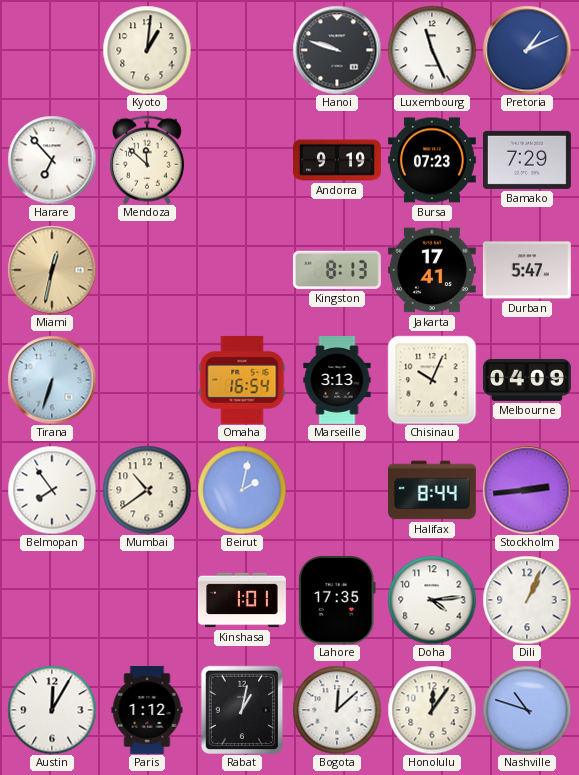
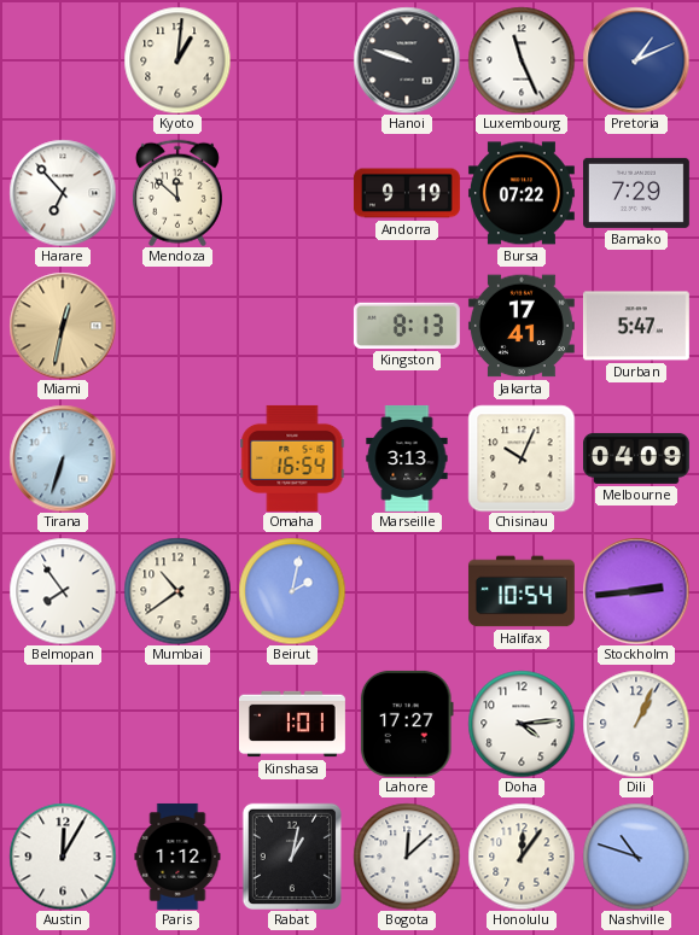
Bursa: 07:23 -> 07:22
Halifax: 8:44 -> 10:54
Lahore: 17:35 -> 17:27
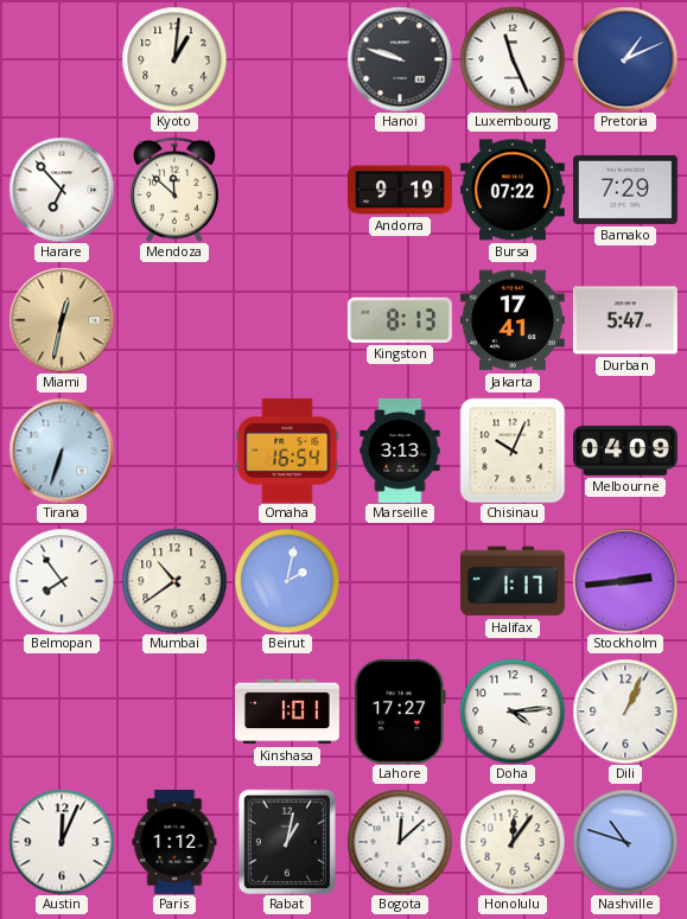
Halifax: 10:54 -> 1:17
Austin: 12:05 -> 12:04
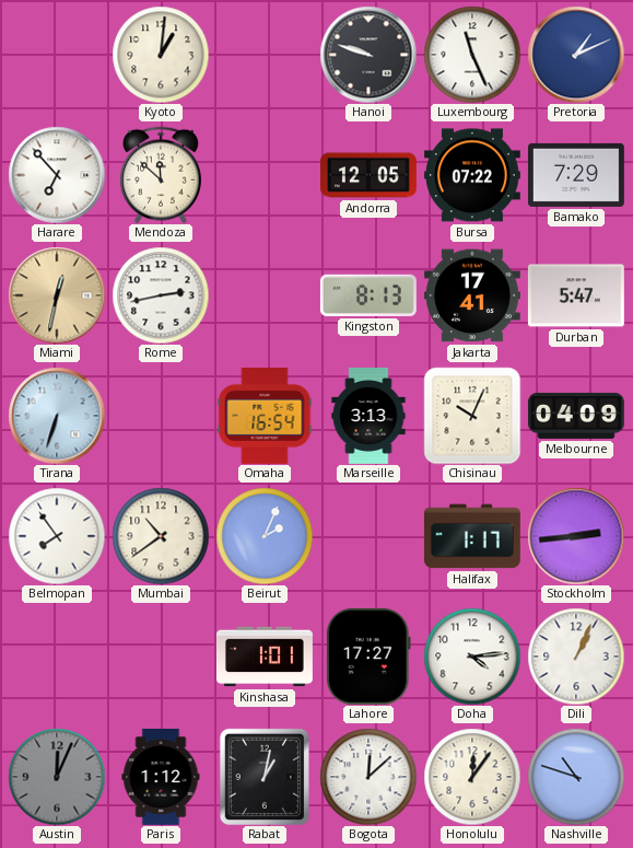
Andorra: 9:19 -> 12:05
Rome: none -> 2:43
Beirut: 2:02 -> 2:04
Austin dial: white -> grey
